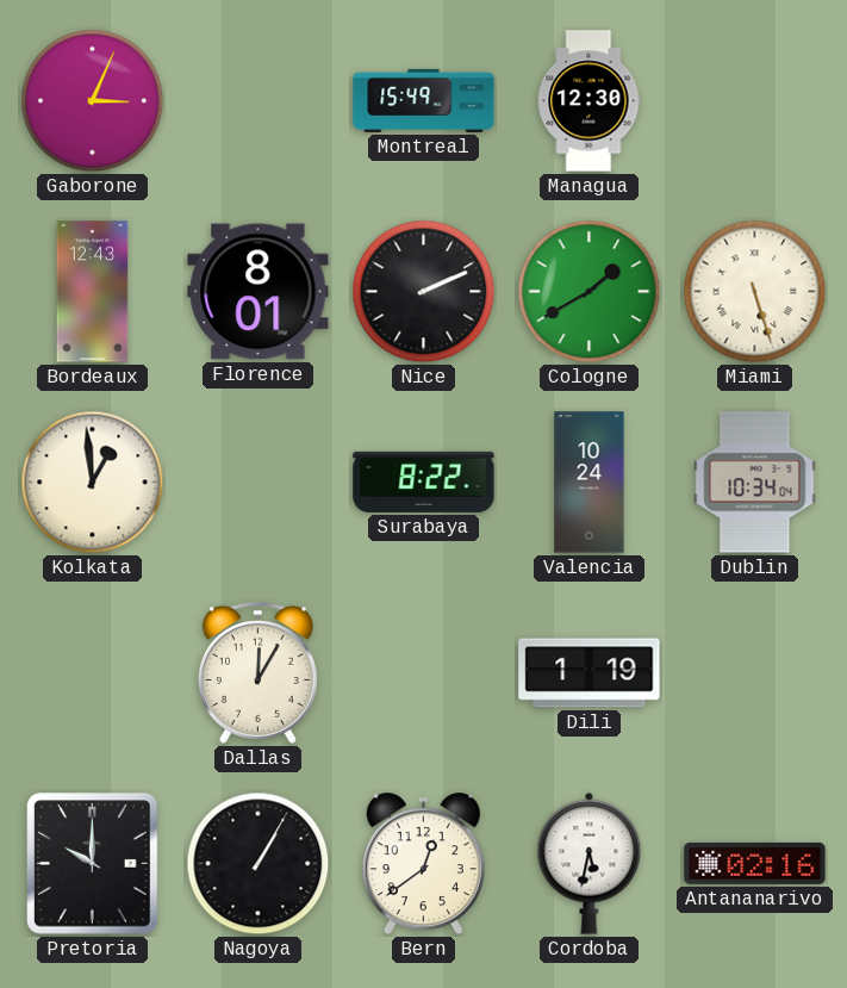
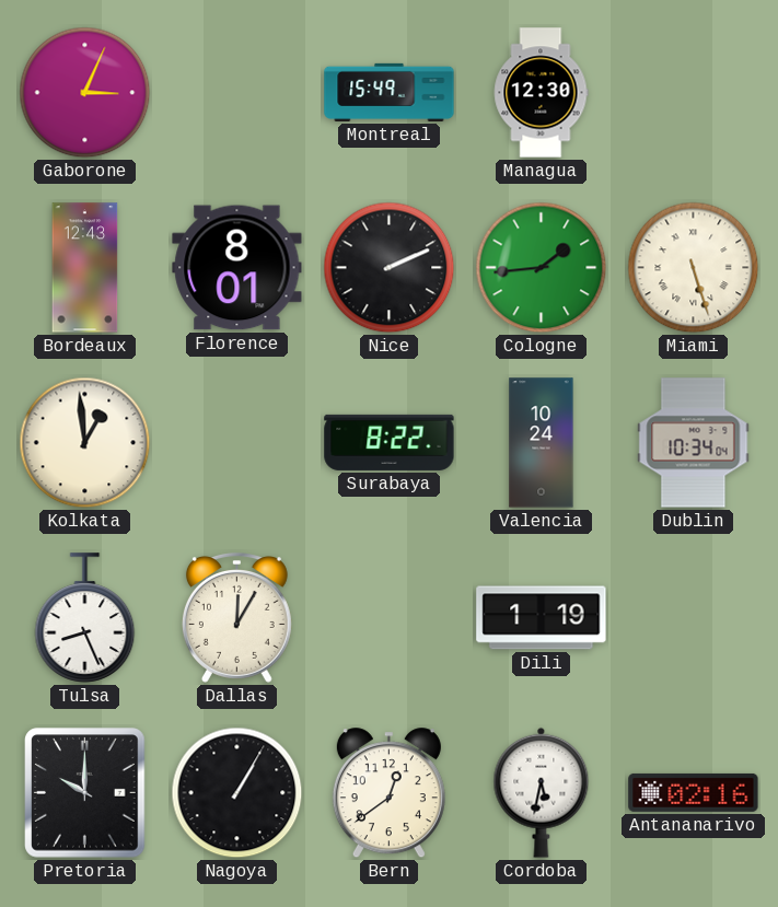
Cologne: 1:40 -> 1:44
Tulsa: none -> 8:26
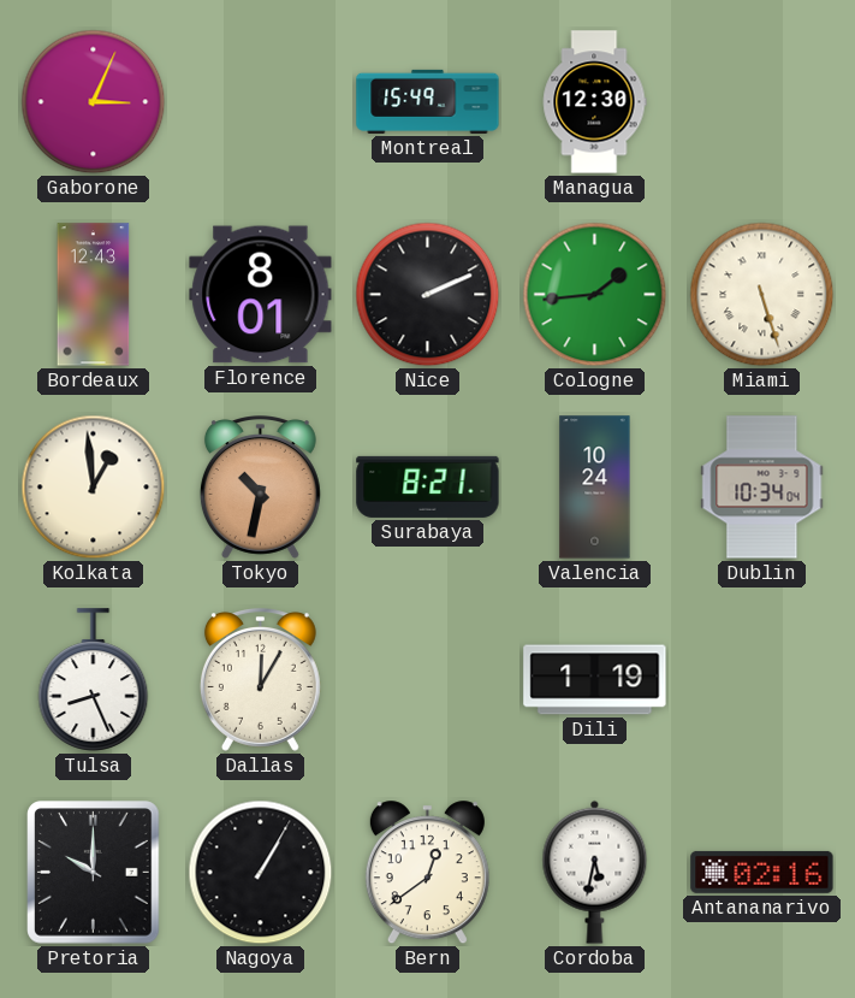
Tokyo: none -> 10:32
Surabaya: 8:22 -> 8:21
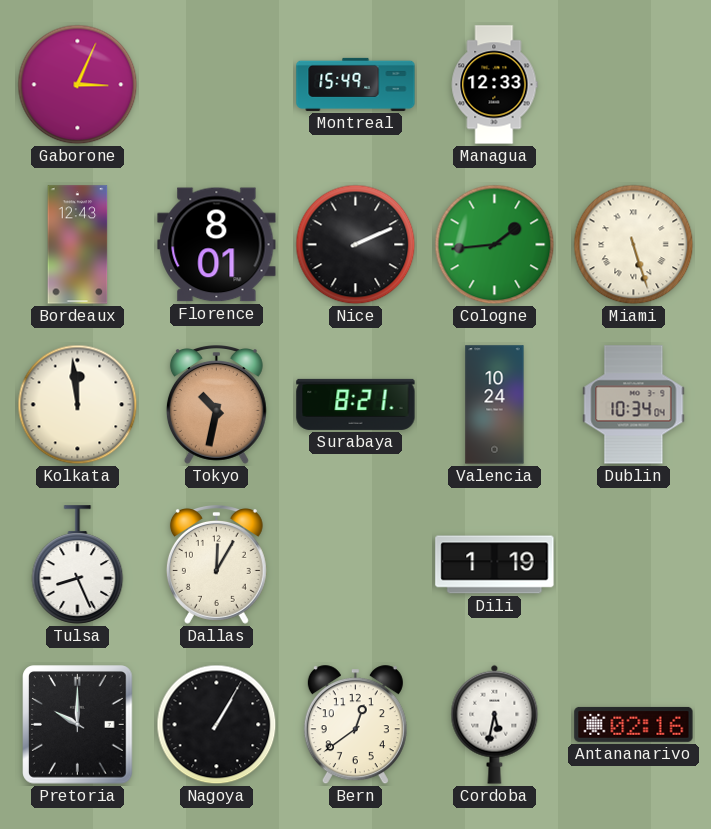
Managua: 12:30 -> 12:33
Kolkata: 12:59 -> 11:59
